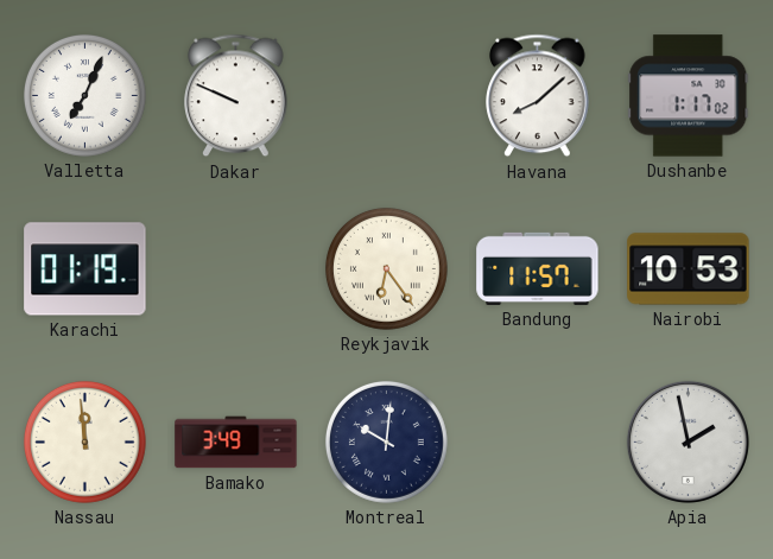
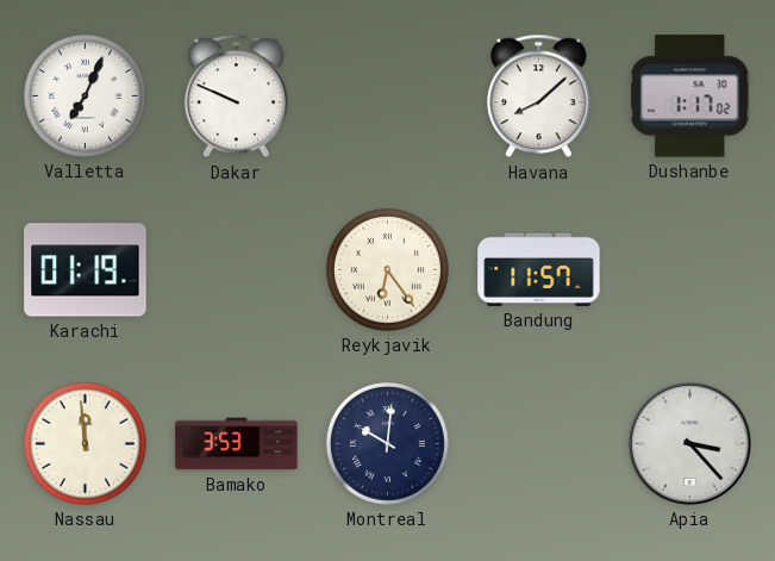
Nairobi: 10:53 -> none
Bamako: 3:49 -> 3:53
Apia: 1:58 -> 3:23
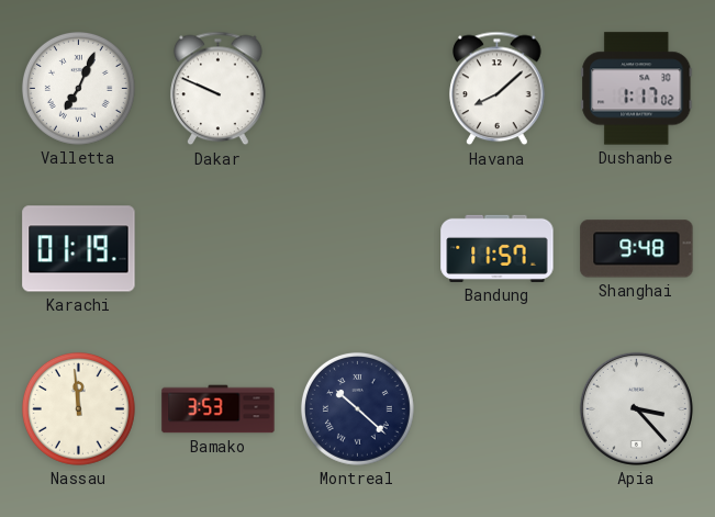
Reykjavik: 6:24 -> none
Shanghai: none -> 9:48
Montreal: 10:01 -> 10:22
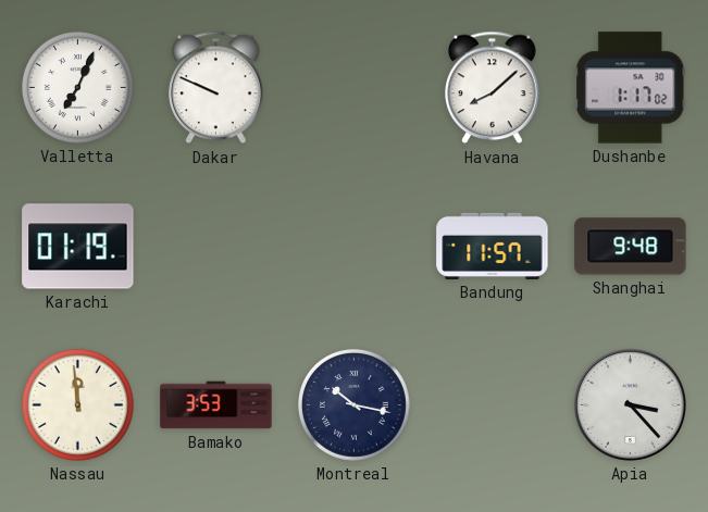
Montreal: 10:22 -> 10:17
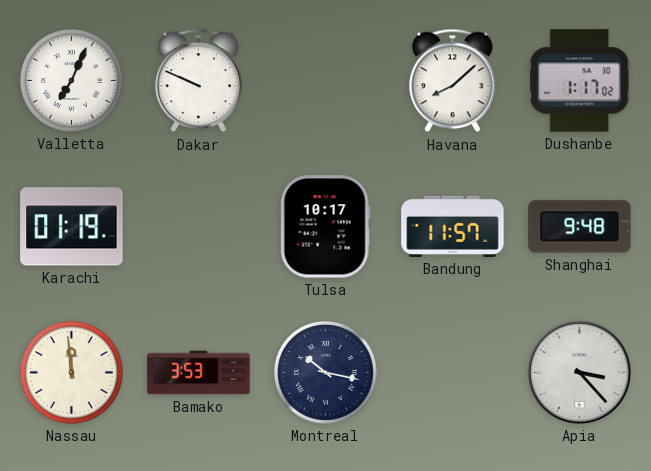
Tulsa: none -> 10:17
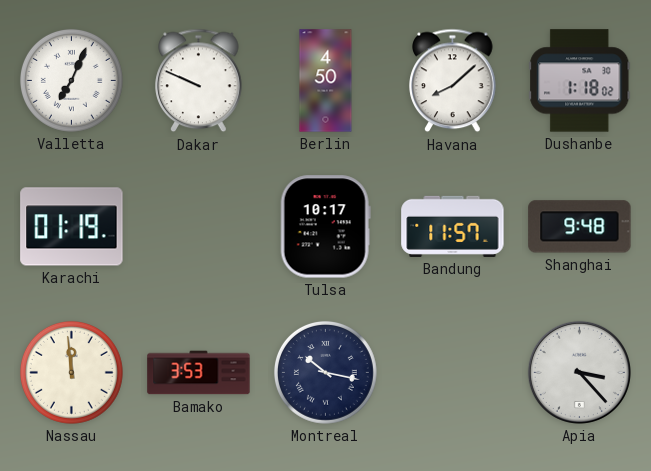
Berlin: none -> 4:50
Dushanbe: 1:17 -> 1:18
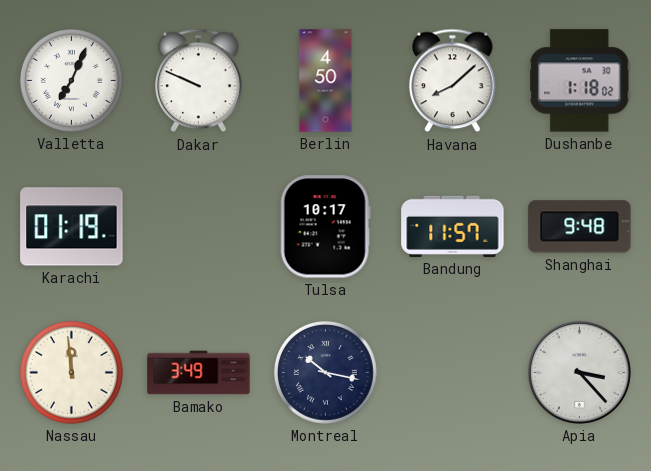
Bamako: 3:53 -> 3:49
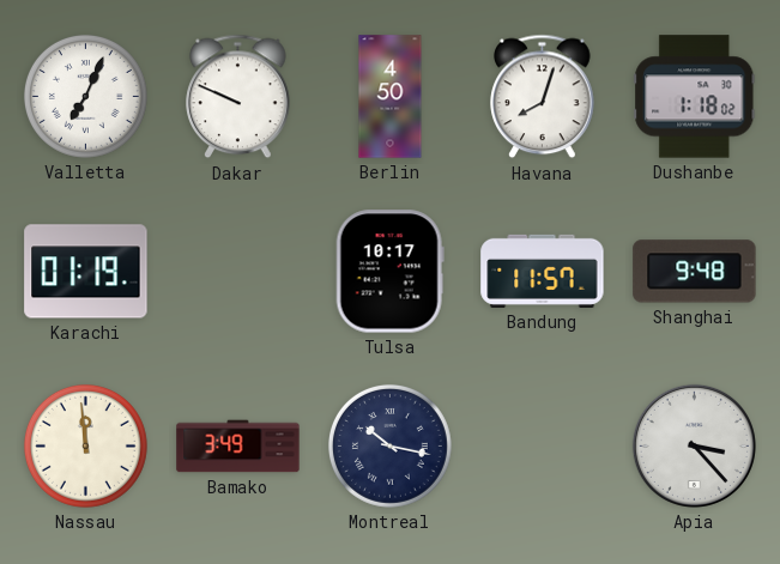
Havana: 8:08 -> 8:03
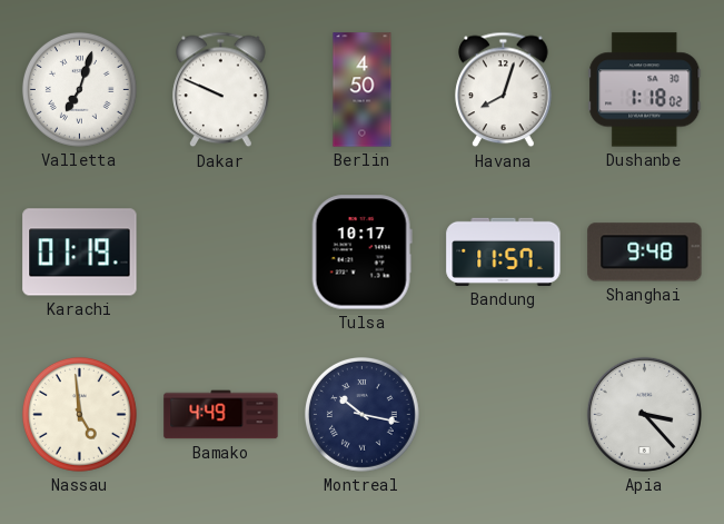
Valletta: 7:04 -> 7:03
Nassau: 11:59 -> 4:59
Bamako: 3:49 -> 4:49
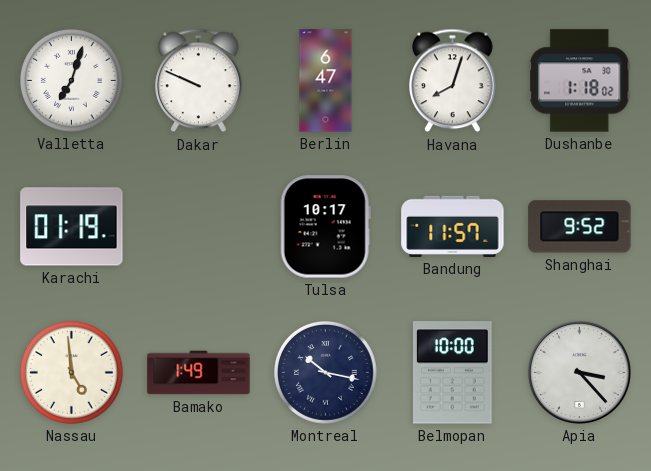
Berlin: 4:50 -> 6:47
Shanghai: 9:48 -> 9:52
Bamako: 4:49 -> 1:49
Belmopan: none -> 10:00
